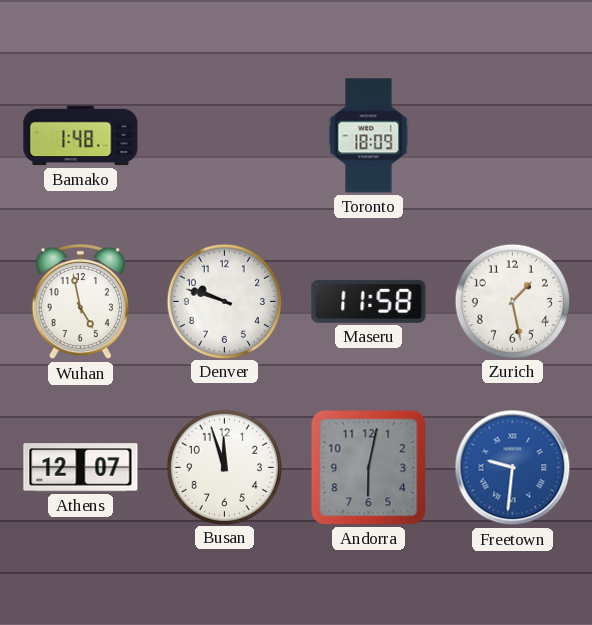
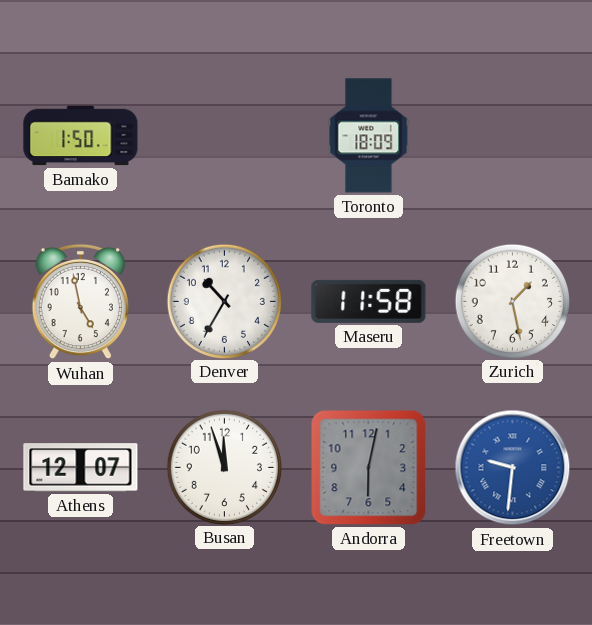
Bamako: 1:48 -> 1:50
Denver: 9:48 -> 10:35
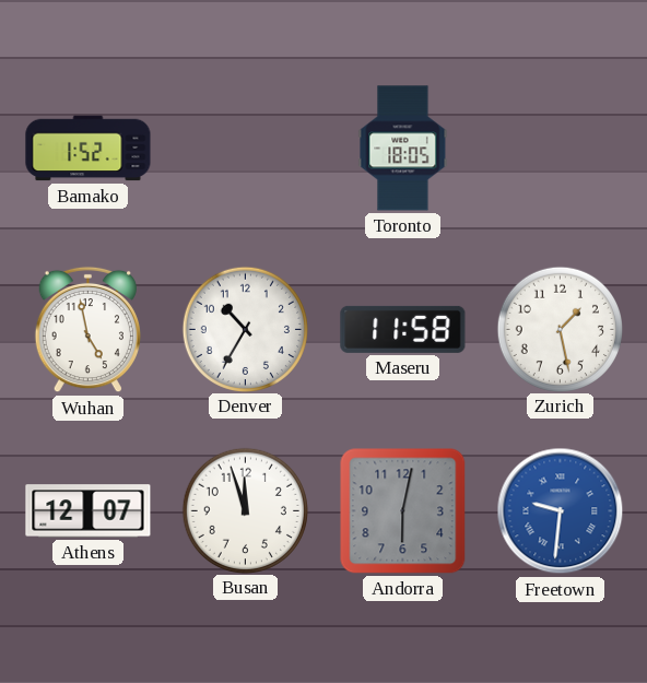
Bamako: 1:50 -> 1:52
Toronto: 18:09 -> 18:05
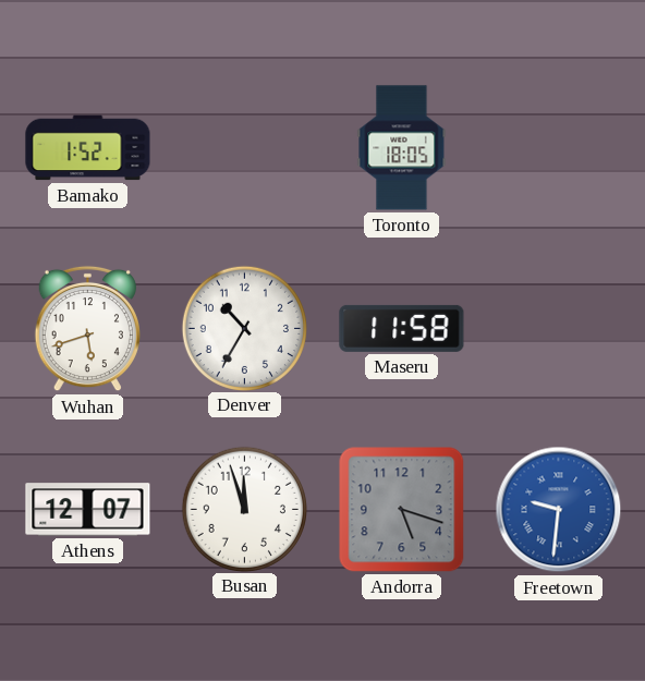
Wuhan: 4:58 -> 5:42
Zurich: 1:28 -> none
Andorra: 6:02 -> 5:18
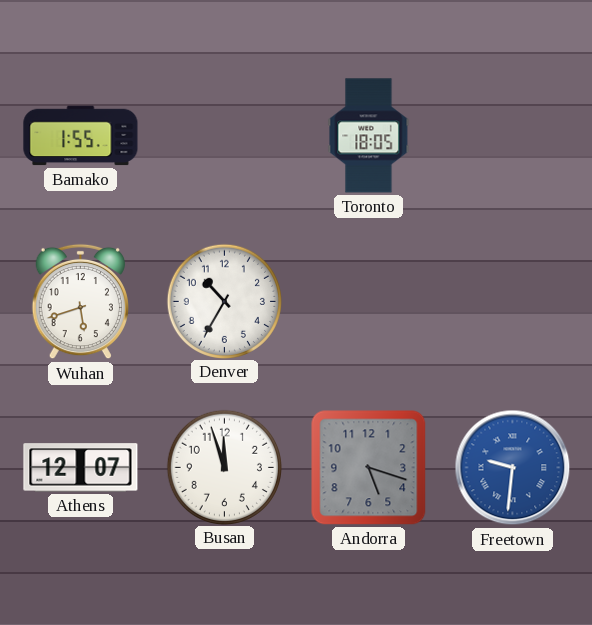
Bamako: 1:52 -> 1:55
Maseru: 11:58 -> none
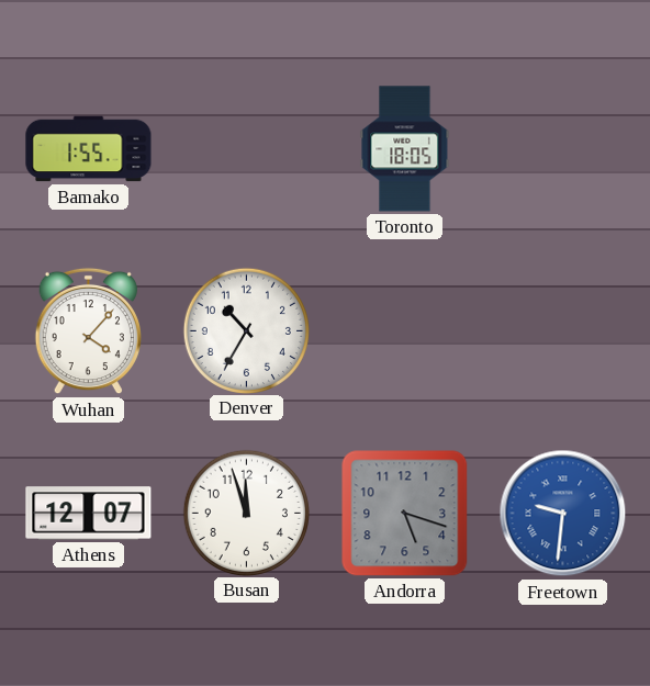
Wuhan: 5:42 -> 4:07
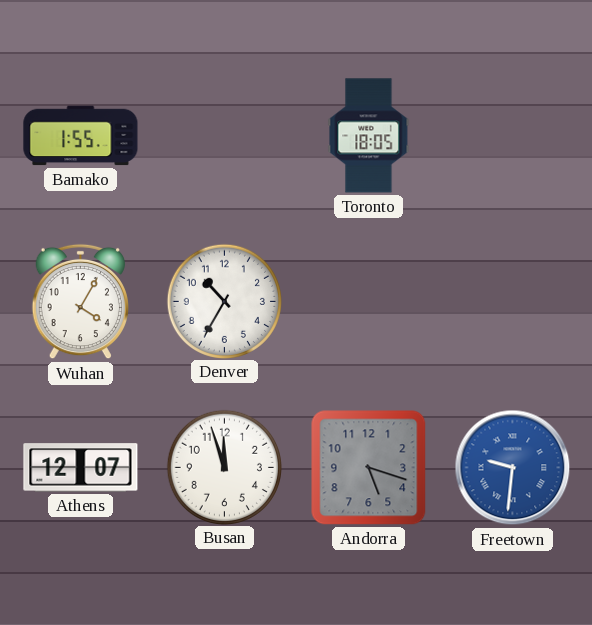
Wuhan: 4:07 -> 4:05
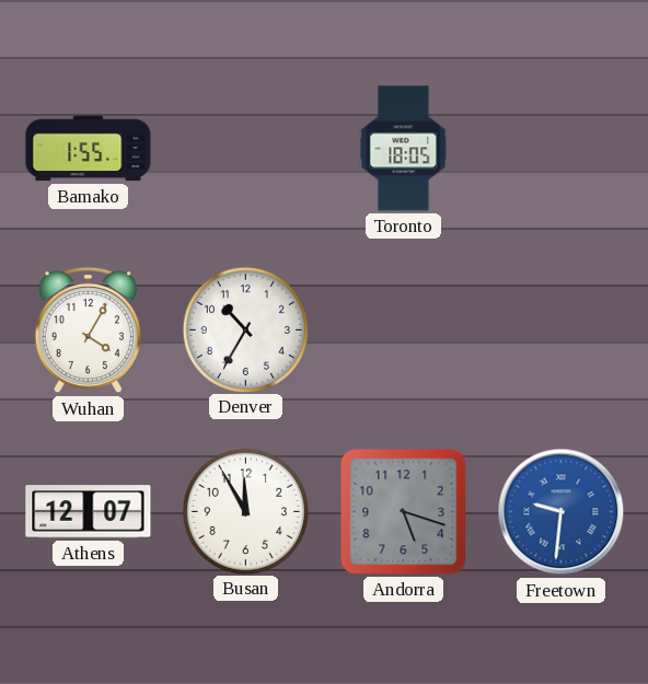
Busan: 11:57 -> 11:55
